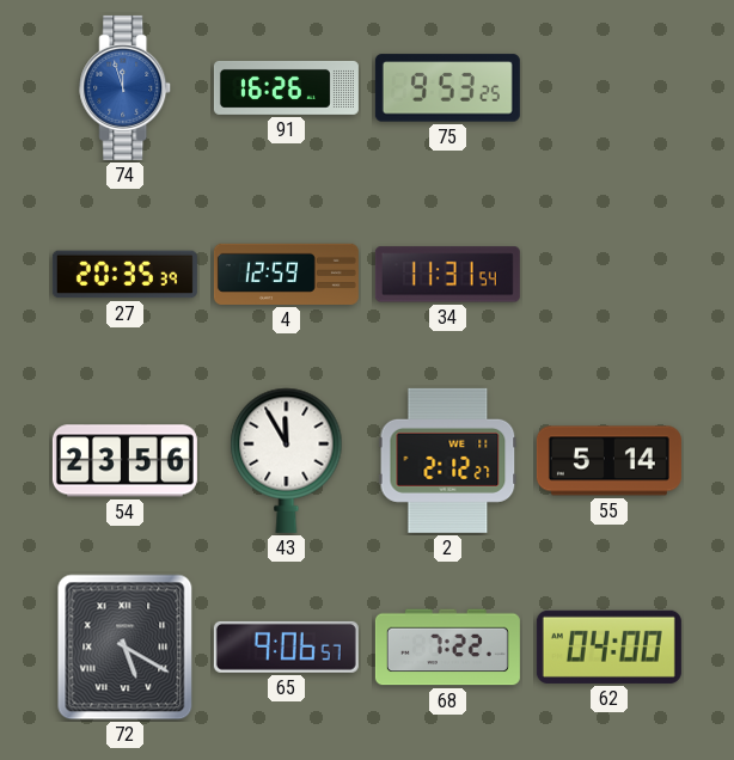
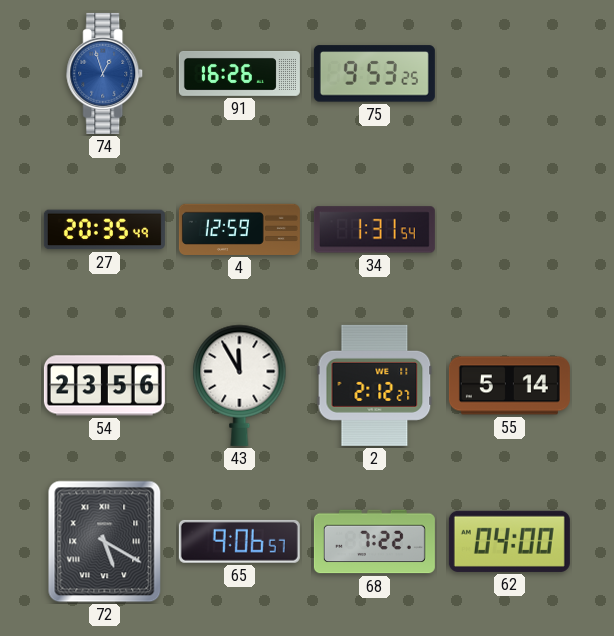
74: 11:57 -> 12:57
27: 20:35:39 -> 20:35:49
34: 11:31 -> 1:31
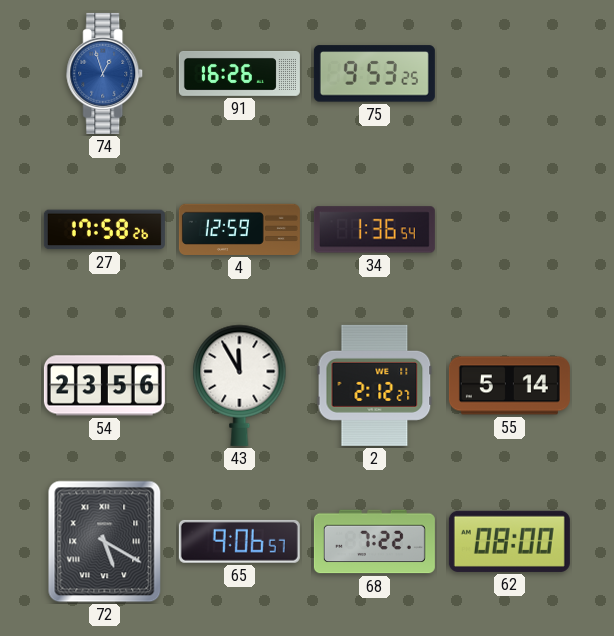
27: 20:35 -> 17:58
34: 1:31 -> 1:36
62: 04:00 -> 08:00
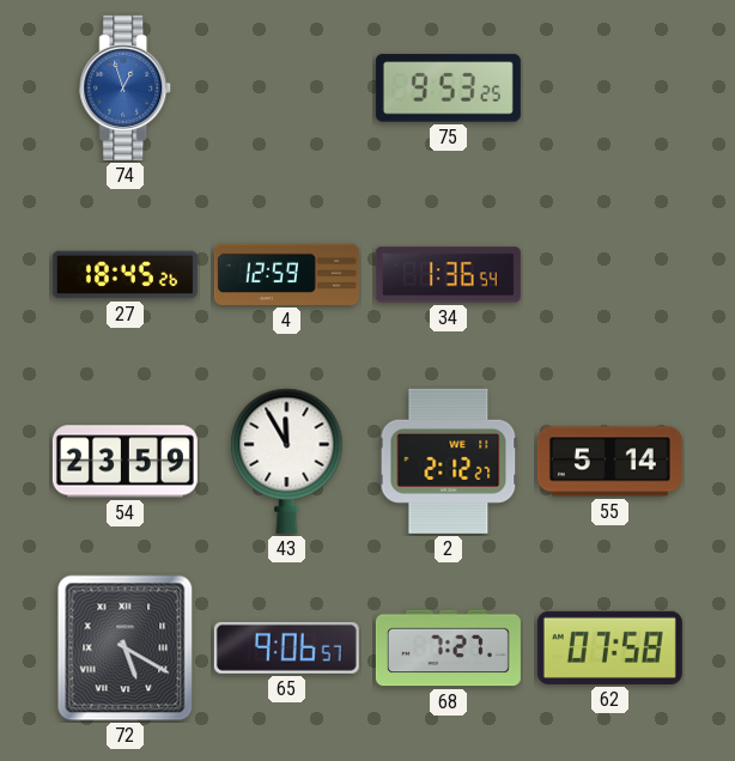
91: 16:26 -> none
27: 17:58 -> 18:45
54: 23:56 -> 23:59
68: 7:22 -> 7:27
62: 08:00 -> 07:58
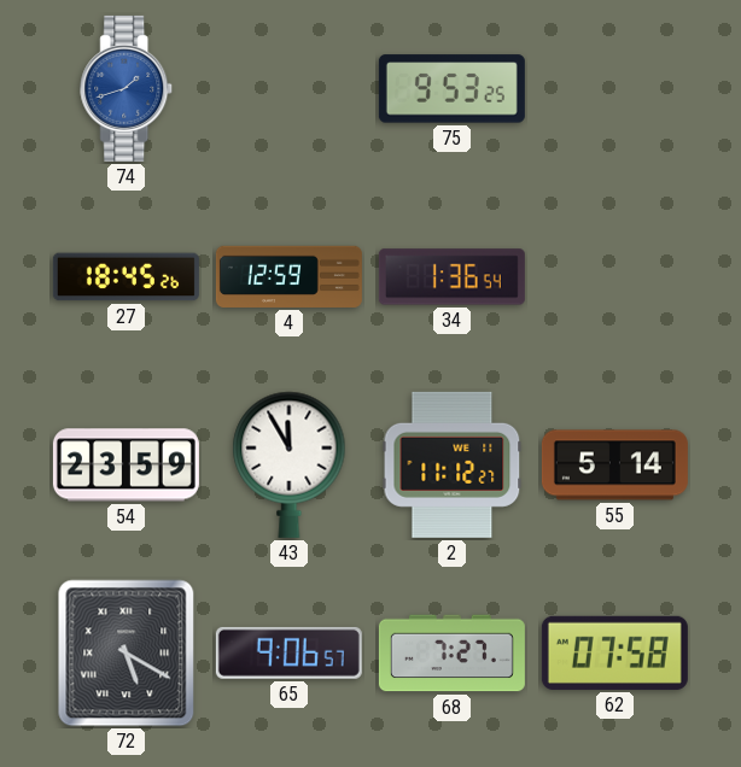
74: 12:57 -> 1:42
2: 2:12 -> 11:12
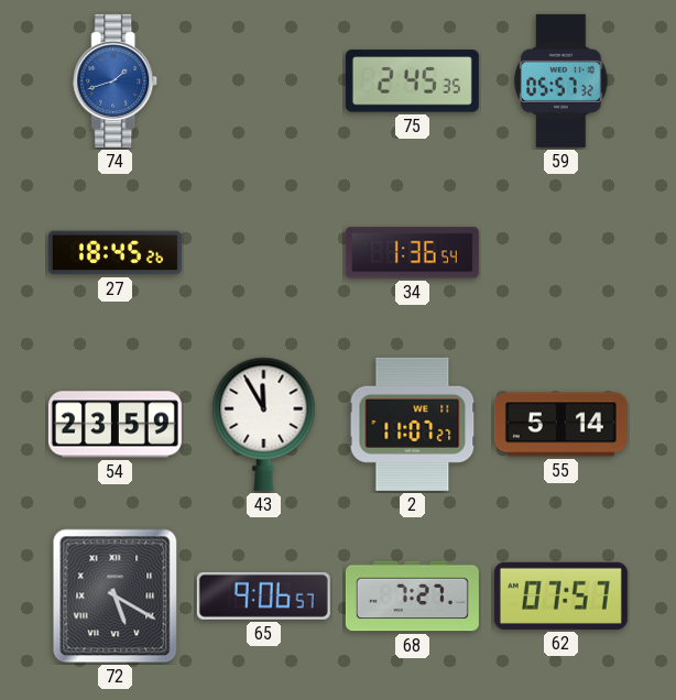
75: 9:53 -> 2:45
59: none -> 05:57
4: 12:59 -> none
2: 11:12 -> 11:07
62: 07:58 -> 07:57
